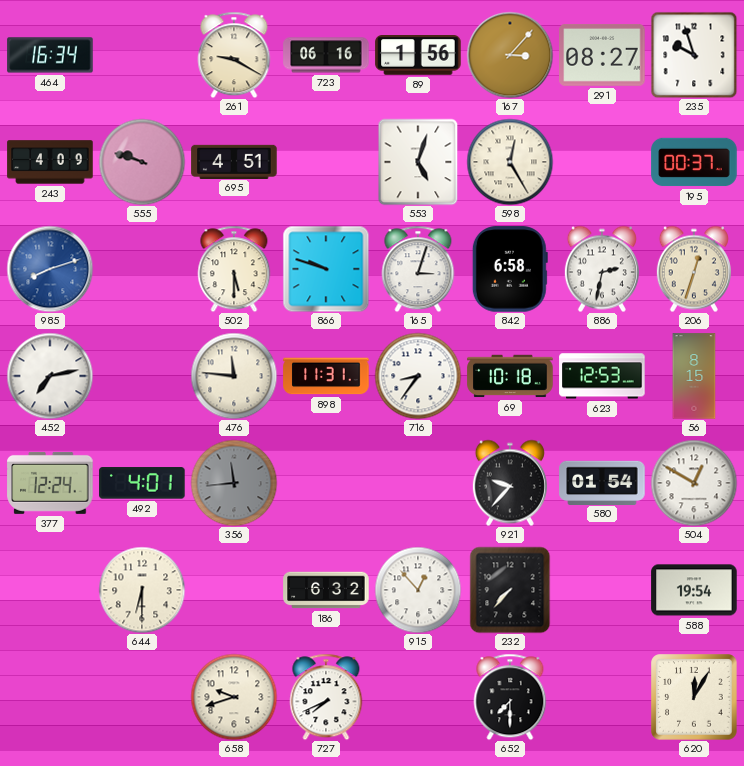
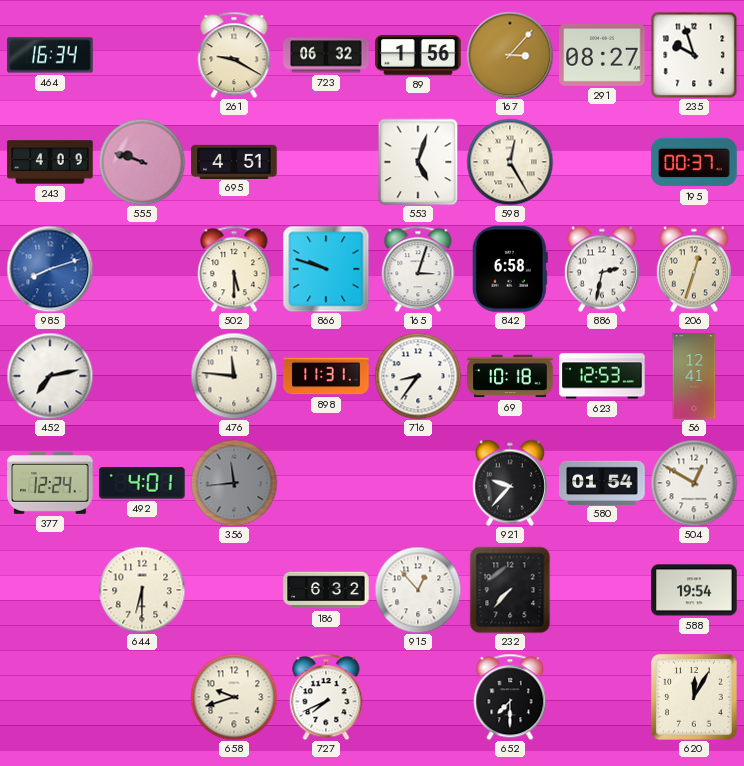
723: 06:16 -> 06:32
56: 8:15 -> 12:41
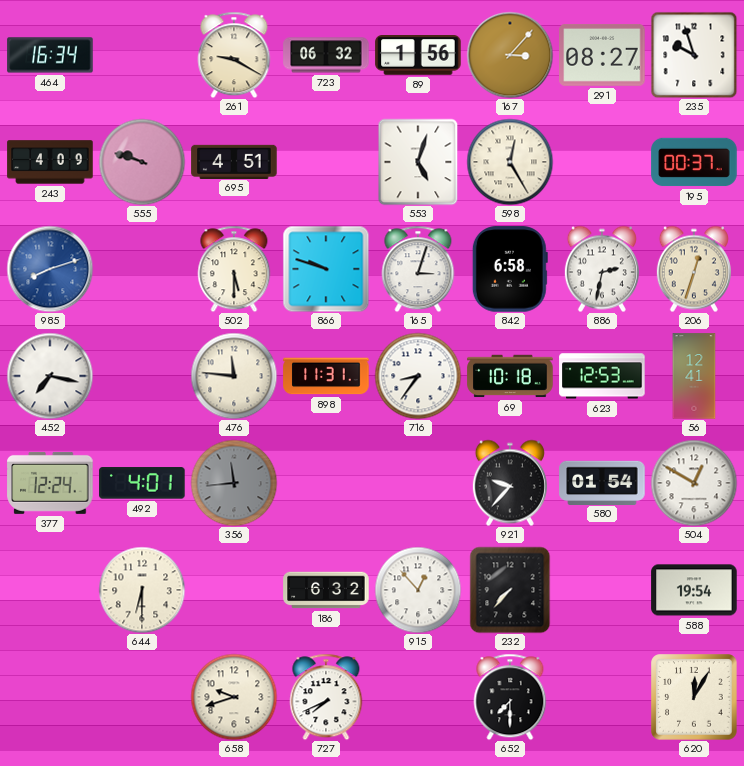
452: 7:13 -> 7:17
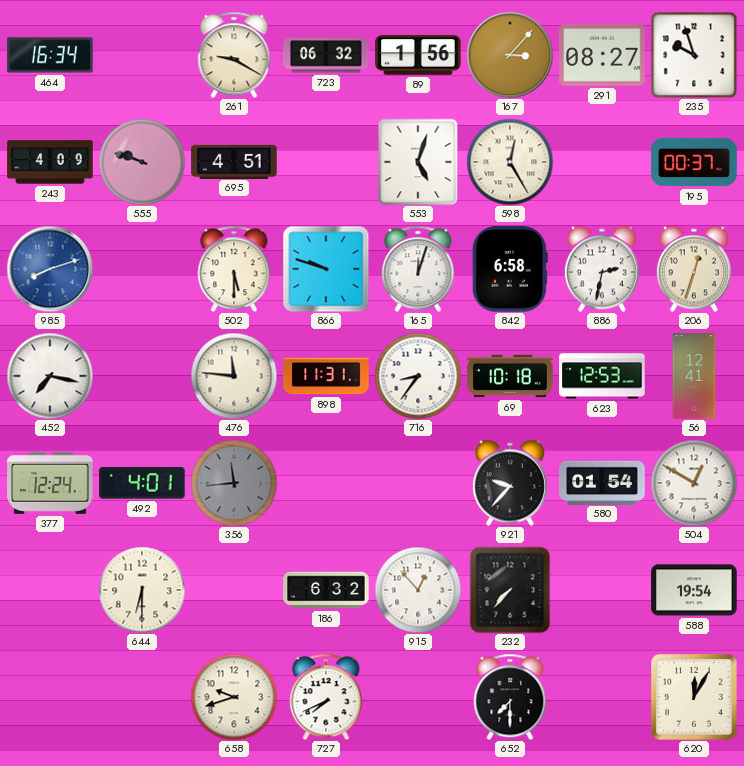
165: 3:03 -> 12:03
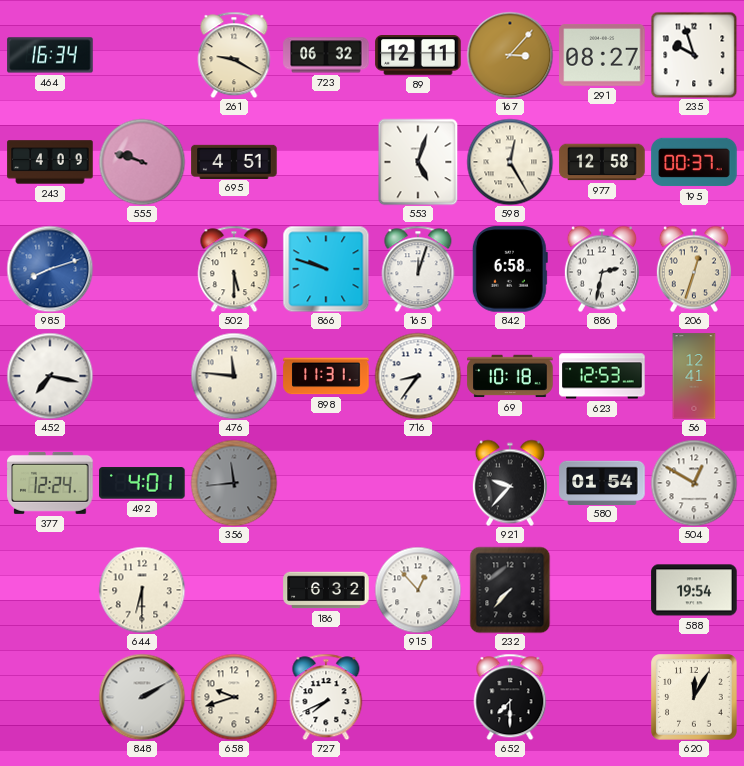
89: 1:56 -> 12:11
977: none -> 12:58
848: none -> 2:10
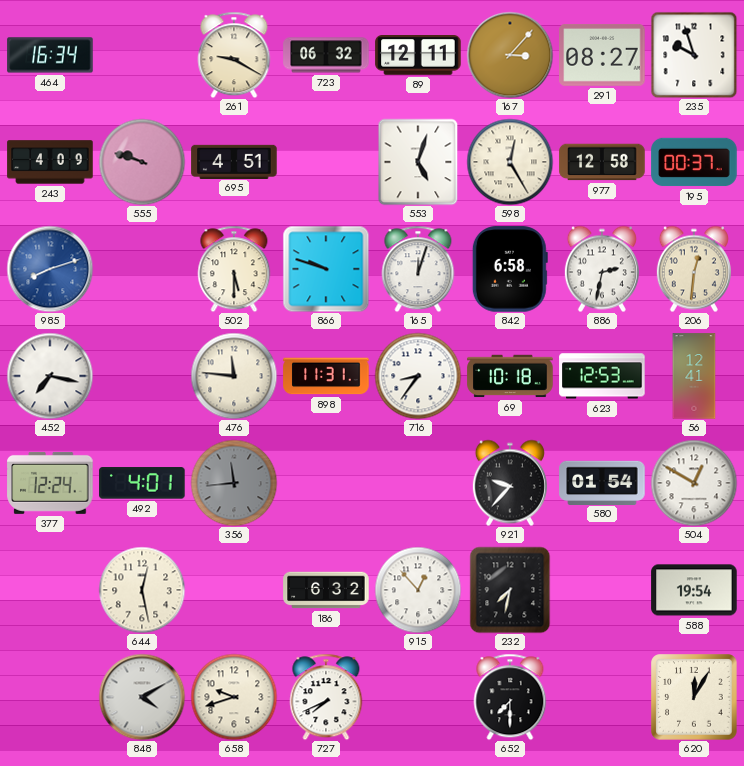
206: 12:33 -> 12:31
644: 6:30 -> 12:28
232: 7:37 -> 7:32
848: 2:10 -> 4:10
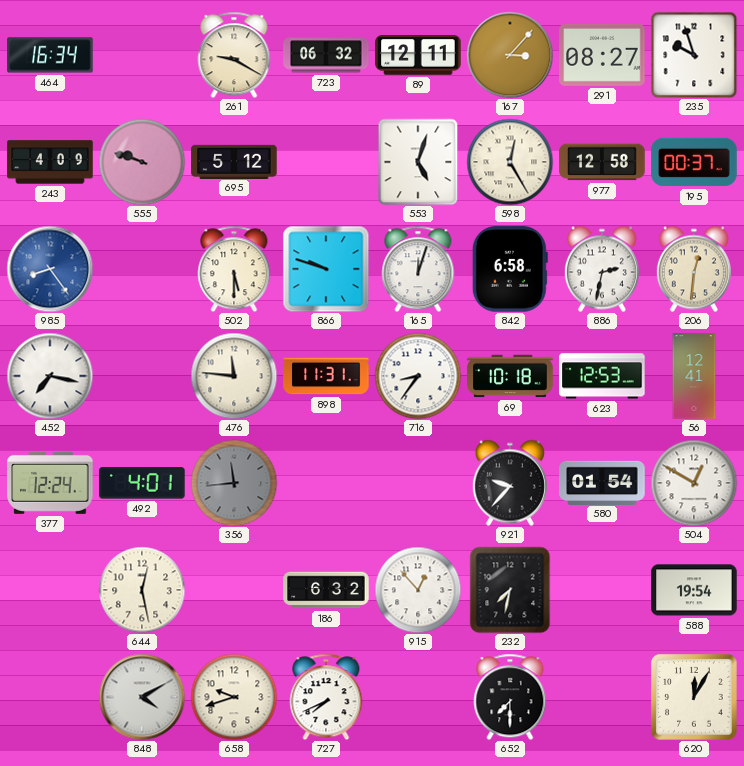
695: 4:51 -> 5:12
985: 8:12 -> 8:24
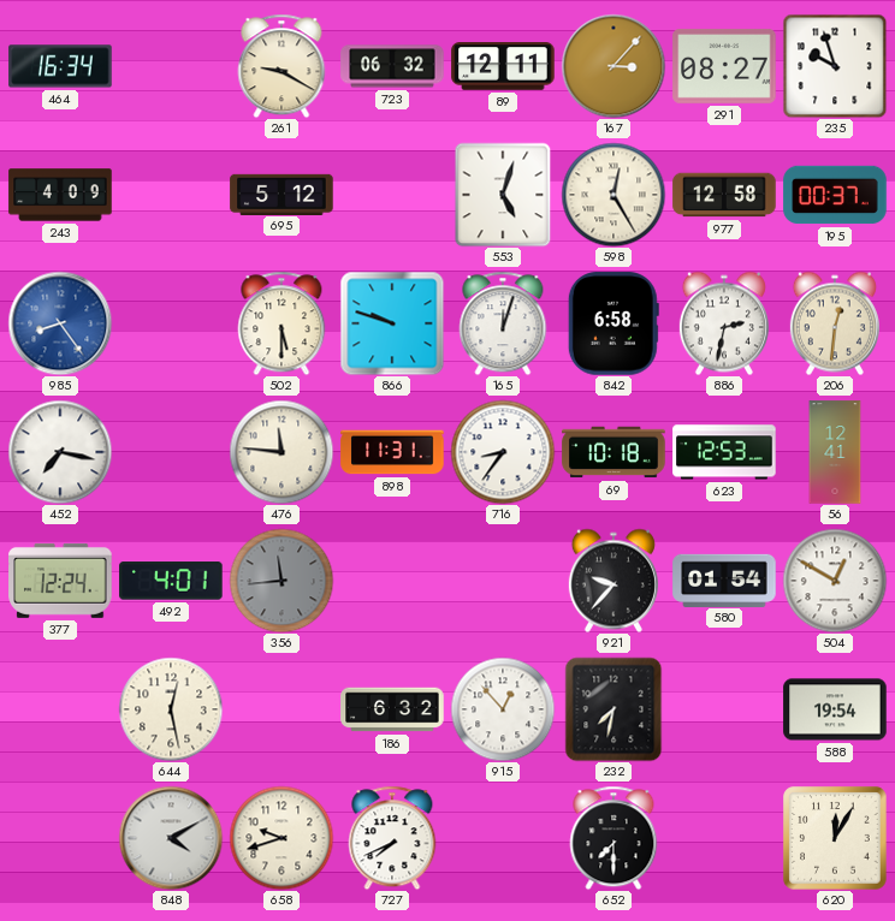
555: 9:48 -> none
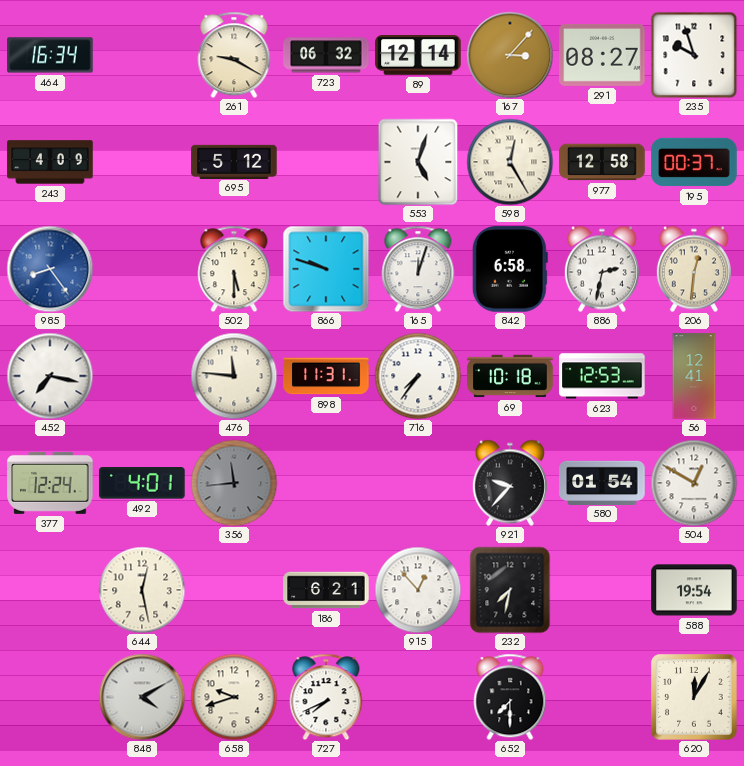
89: 12:11 -> 12:14
716: 8:36 -> 7:36
186: 6:32 -> 6:21
